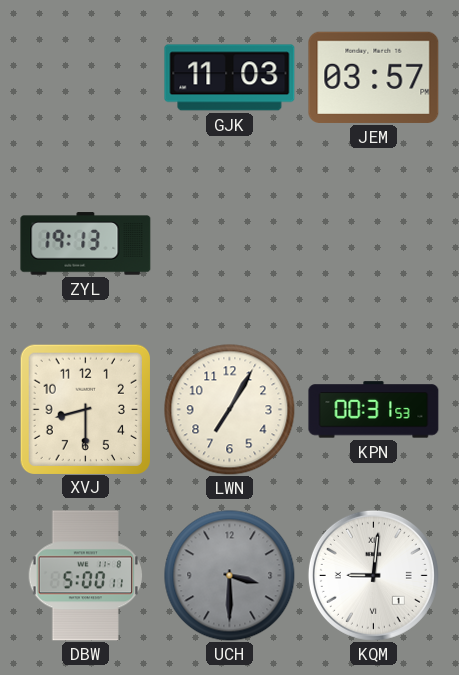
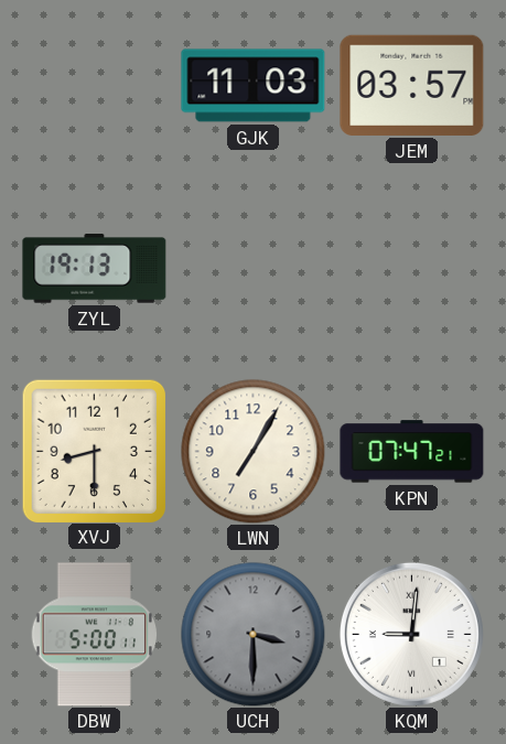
KPN: 00:31 -> 07:47
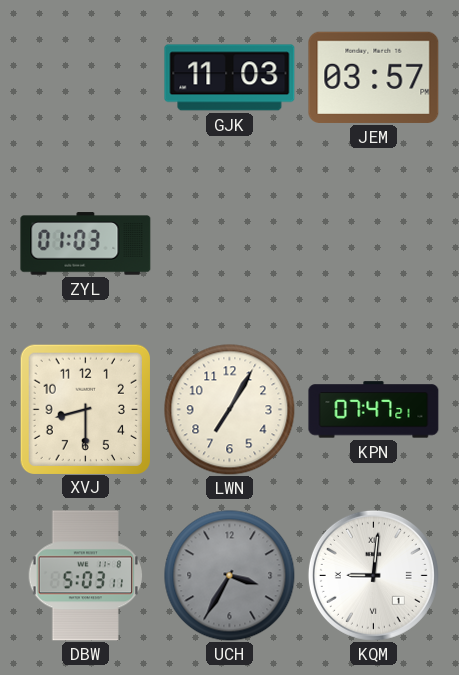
ZYL: 19:13 -> 01:03
DBW: 5:00 -> 5:03
UCH: 3:30 -> 3:35
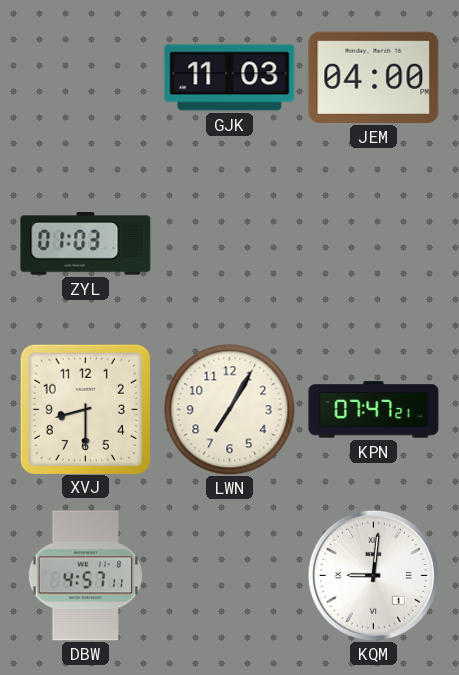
JEM: 03:57 -> 04:00
DBW: 5:03 -> 4:57
UCH: 3:35 -> none
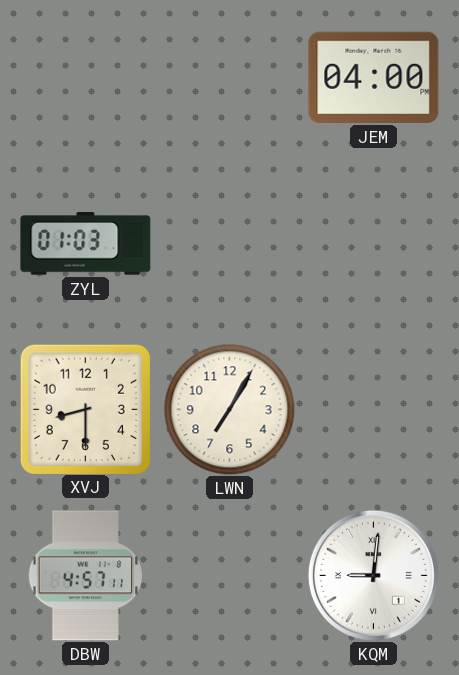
GJK: 11:03 -> none
KPN: 07:47 -> none
